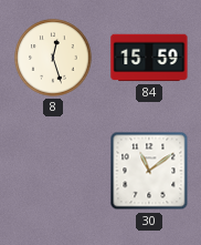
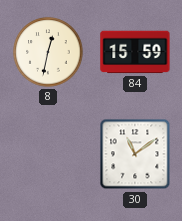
8: 12:27 -> 12:32
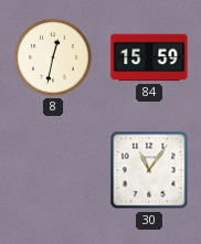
30: 11:09 -> 11:06
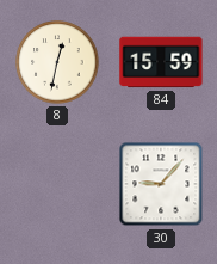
30: 11:06 -> 9:07
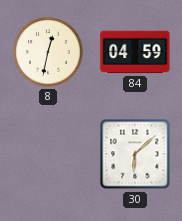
84: 15:59 -> 04:59
30: 9:07 -> 6:08
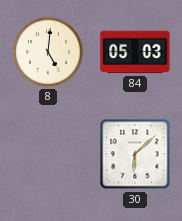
8: 12:32 -> 5:01
84: 04:59 -> 05:03
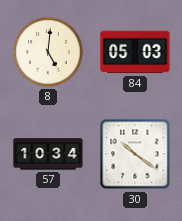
57: none -> 10:34
30: 6:08 -> 10:21
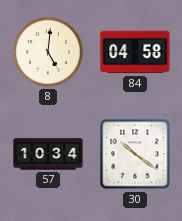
84: 05:03 -> 04:58
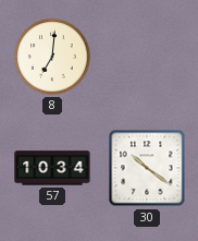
8: 5:01 -> 7:01
84: 04:58 -> none
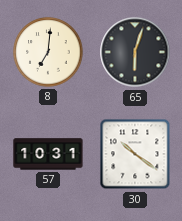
65: none -> 6:03
57: 10:34 -> 10:31
